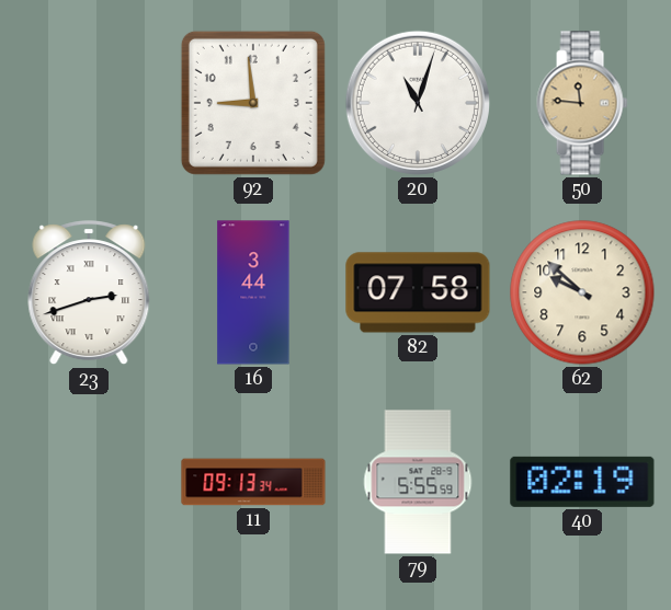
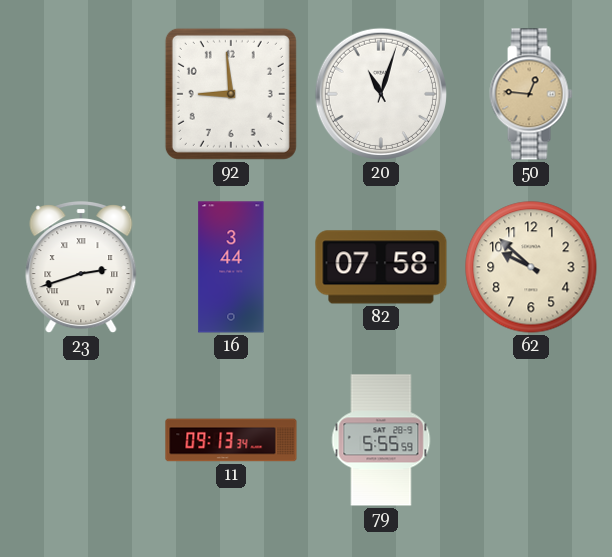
50: 11:46 -> 12:46
40: 02:19 -> none
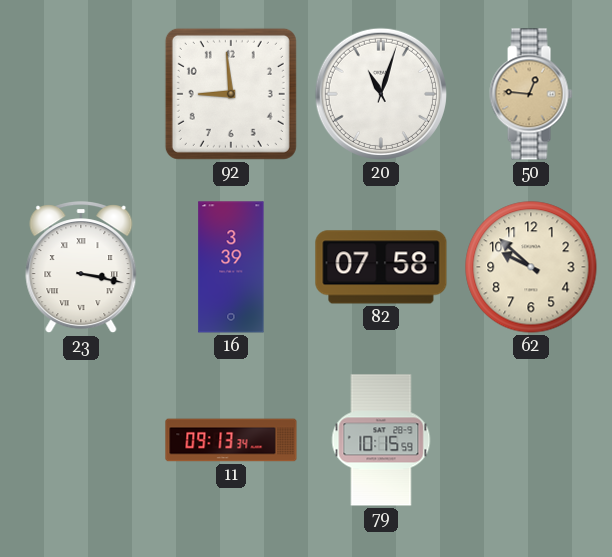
23: 2:42 -> 3:17
16: 3:44 -> 3:39
79: 5:55 -> 10:15
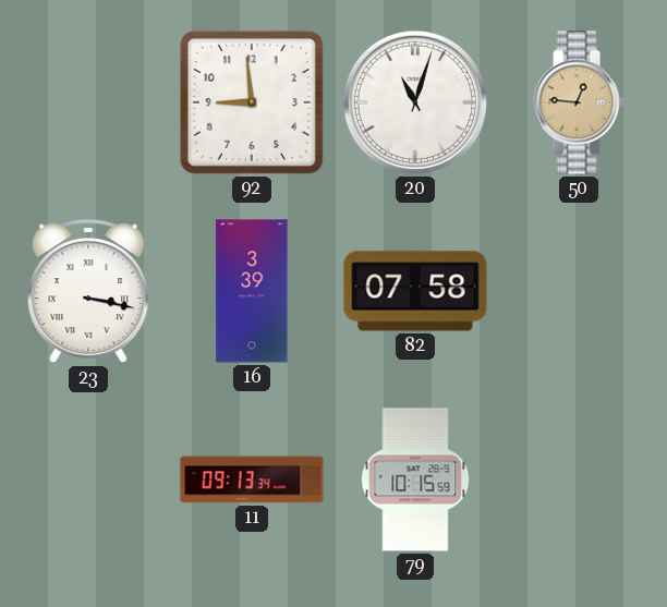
62: 9:52 -> none
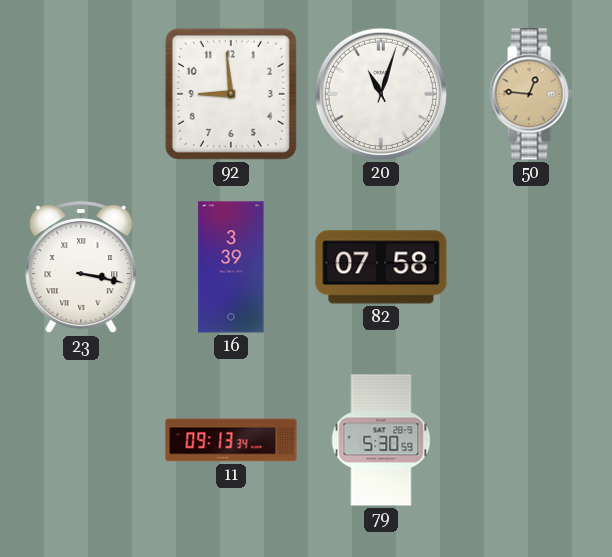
79: 10:15 -> 5:30
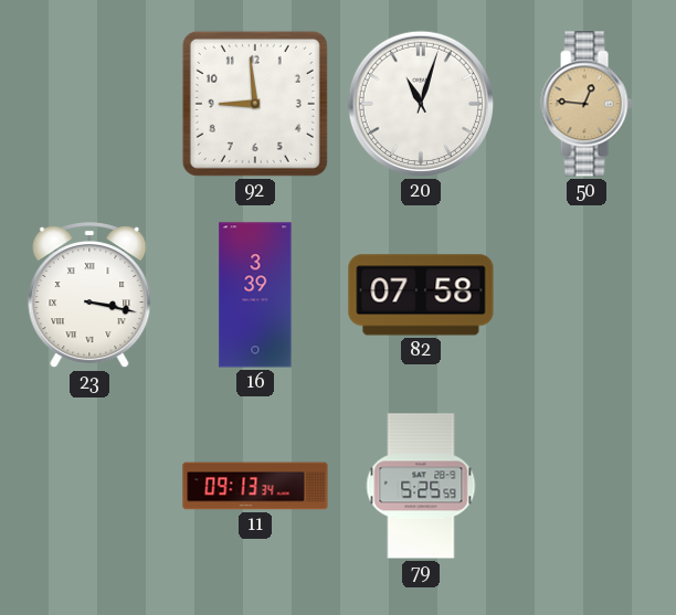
79: 5:30 -> 5:25
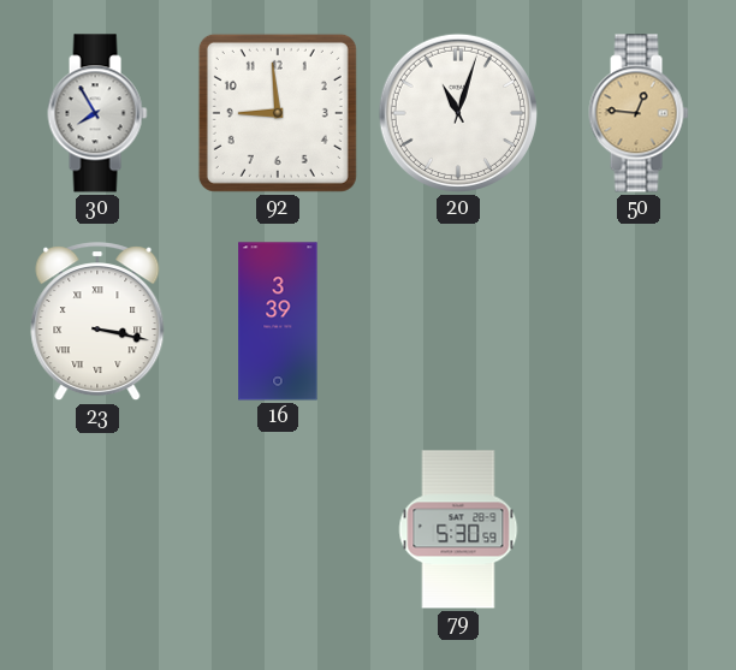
30: none -> 7:55
82: 07:58 -> none
11: 09:13 -> none
79: 5:25 -> 5:30
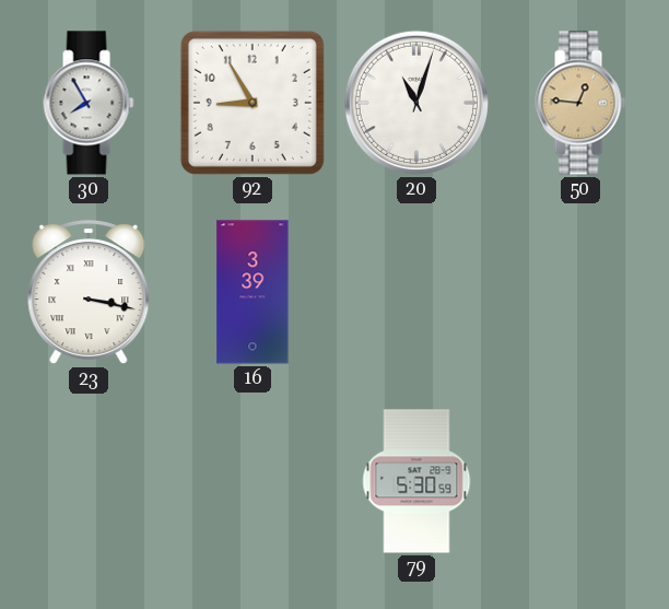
92: 8:59 -> 8:55
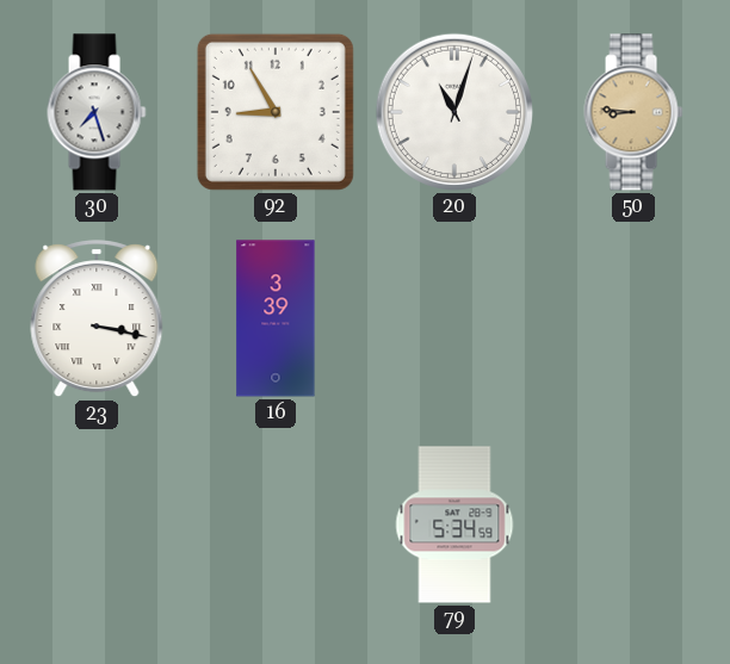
30: 7:55 -> 7:27
50: 12:46 -> 8:46
79: 5:30 -> 5:34
